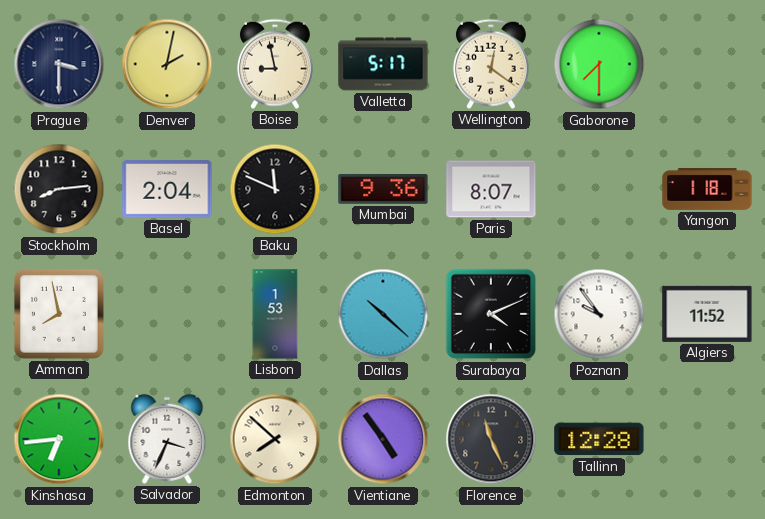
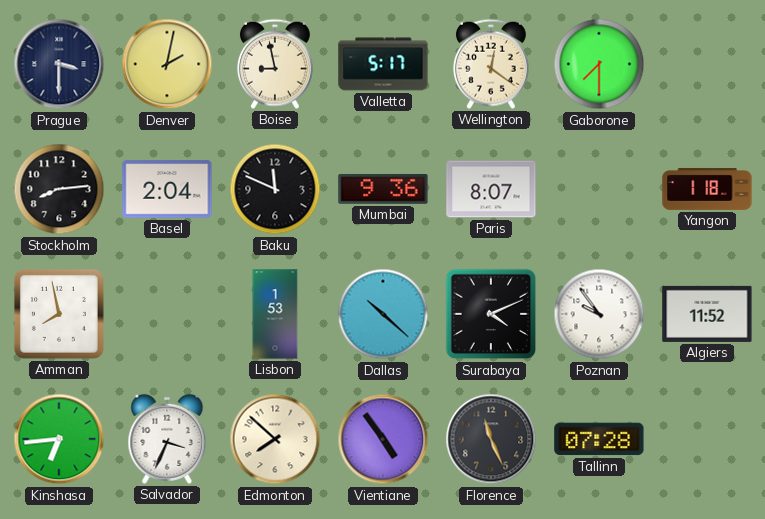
Tallinn: 12:28 -> 07:28
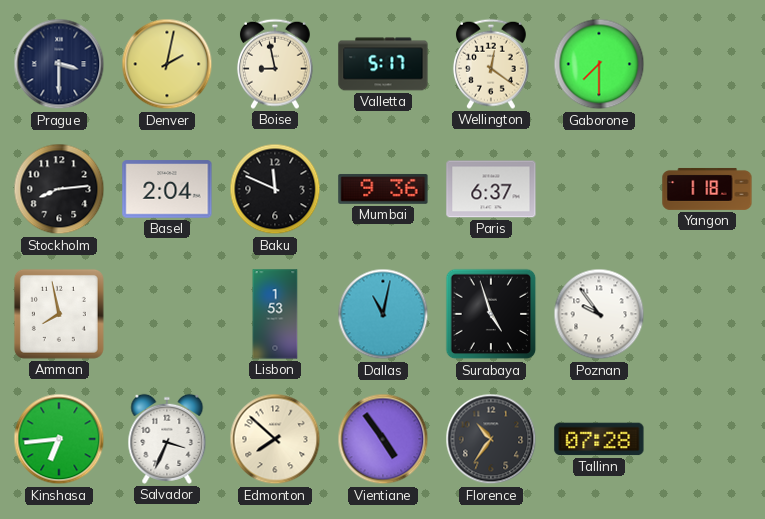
Paris: 8:07 -> 6:37
Dallas: 10:22 -> 11:02
Surabaya: 4:11 -> 4:57
Algiers: 11:52 -> none
Florence: 11:26 -> 10:36
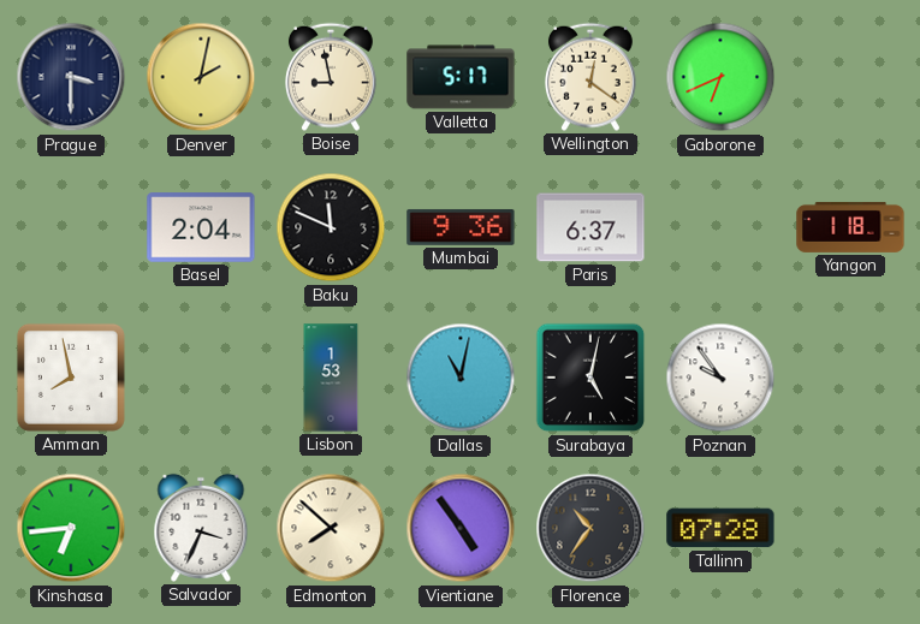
Gaborone: 7:30 -> 6:41
Stockholm: 8:14 -> none
Surabaya: 4:57 -> 5:02
